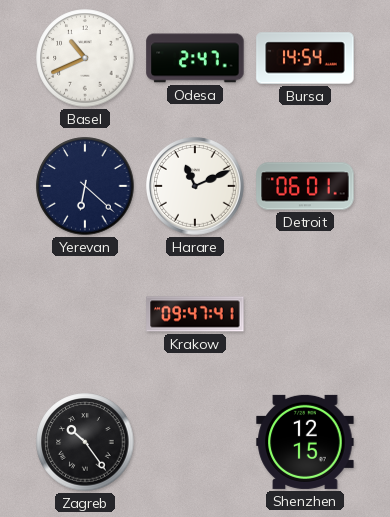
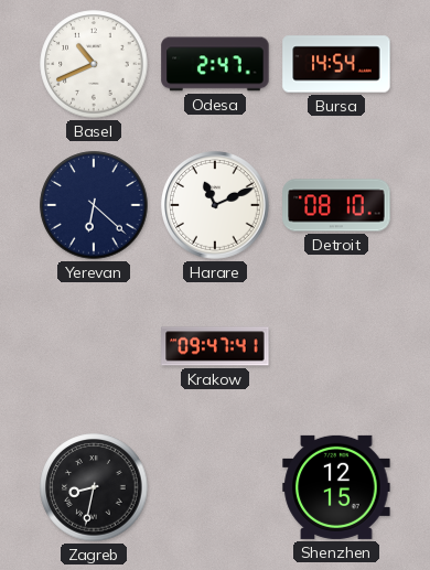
Detroit: 06:01 -> 08:10
Zagreb: 10:24 -> 8:32
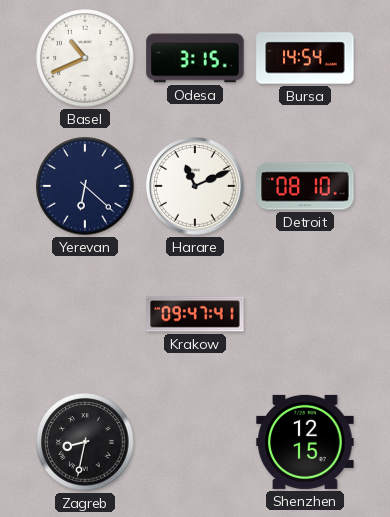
Odesa: 2:47 -> 3:15
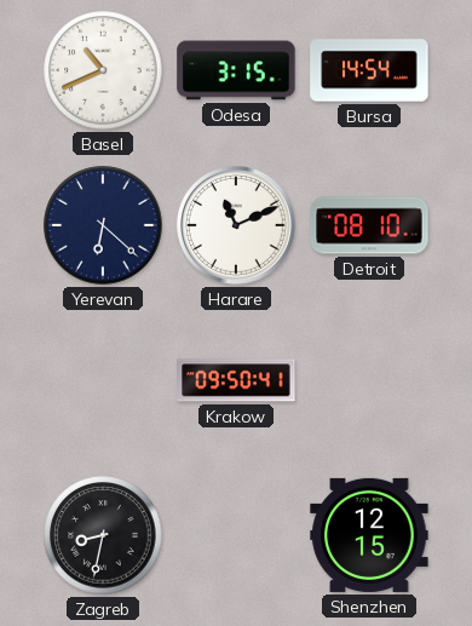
Krakow: 09:47 -> 09:50
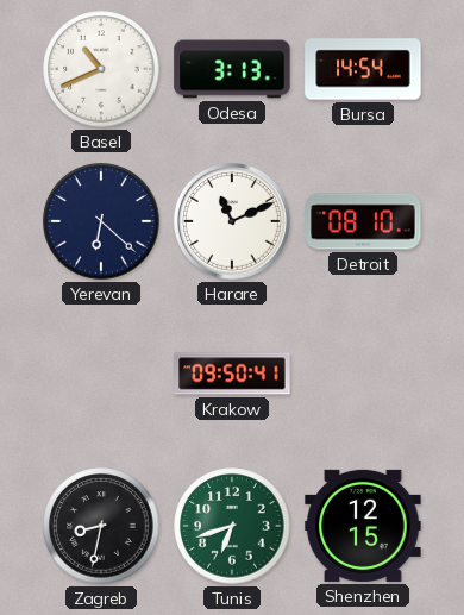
Odesa: 3:15 -> 3:13
Tunis: none -> 6:42
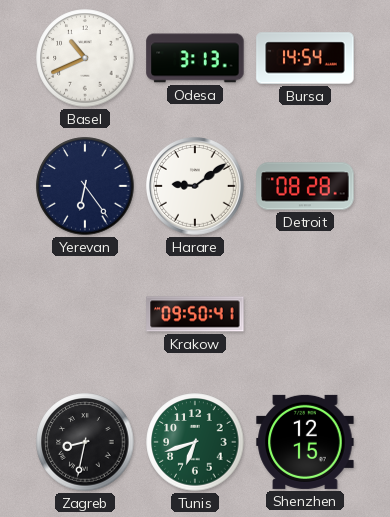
Yerevan: 6:22 -> 6:24
Harare: 11:11 -> 9:09
Detroit: 08:10 -> 08:28
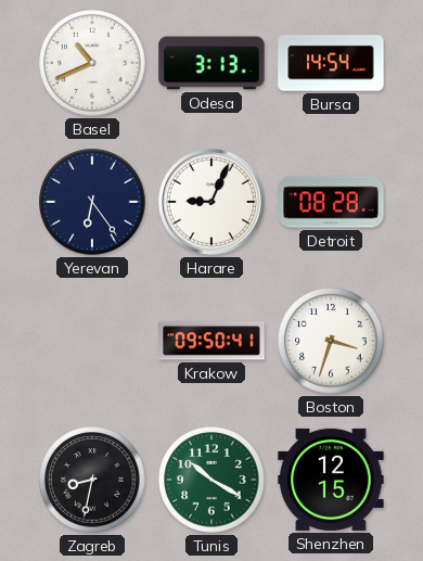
Harare: 9:09 -> 9:04
Boston: none -> 3:33
Tunis: 6:42 -> 10:20
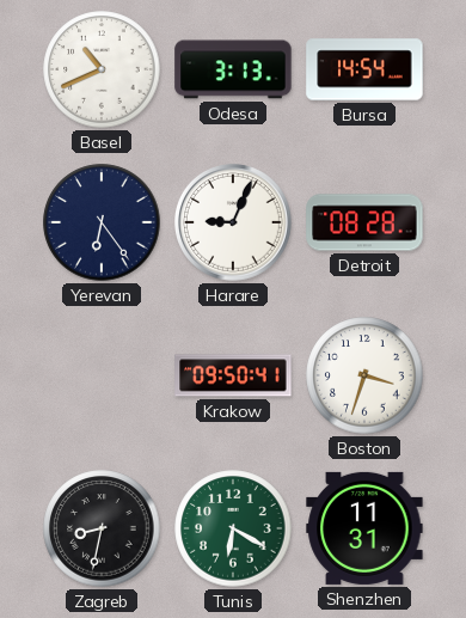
Tunis: 10:20 -> 6:20
Shenzhen: 12:15 -> 11:31
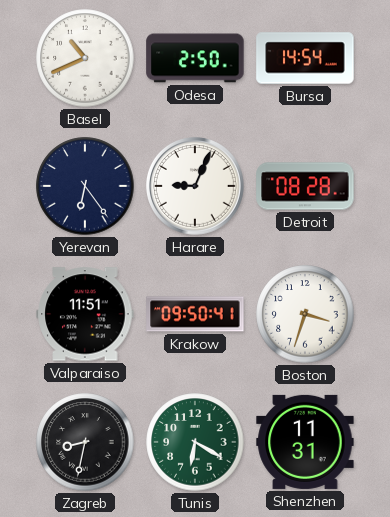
Odesa: 3:13 -> 2:50
Valparaiso: none -> 11:51
